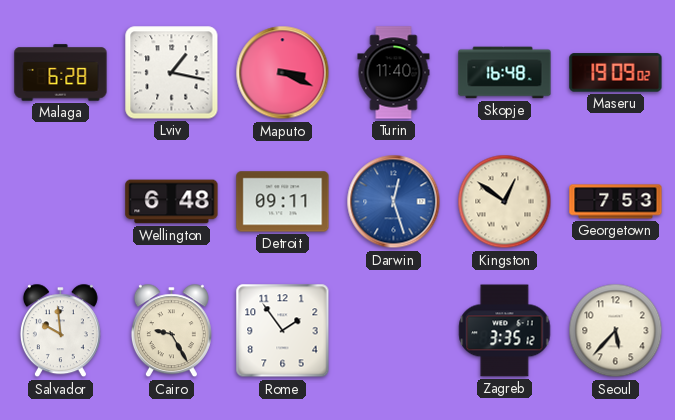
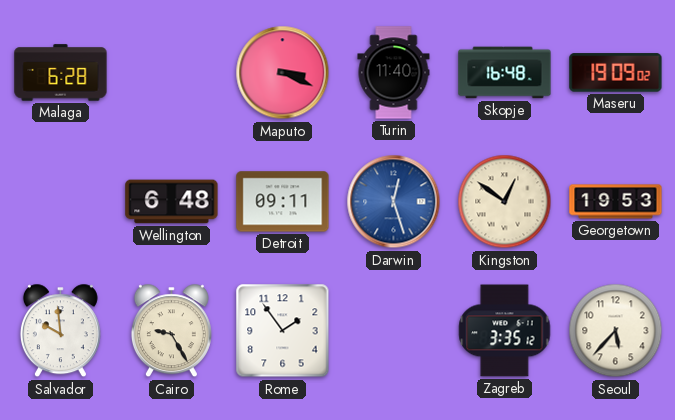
Lviv: 1:17 -> none
Georgetown: 7:53 -> 19:53
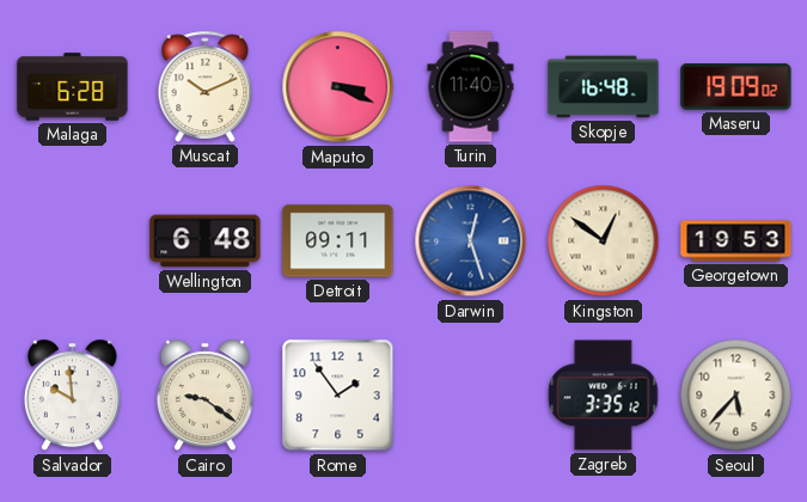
Muscat: none -> 10:11
Cairo: 9:25 -> 9:21
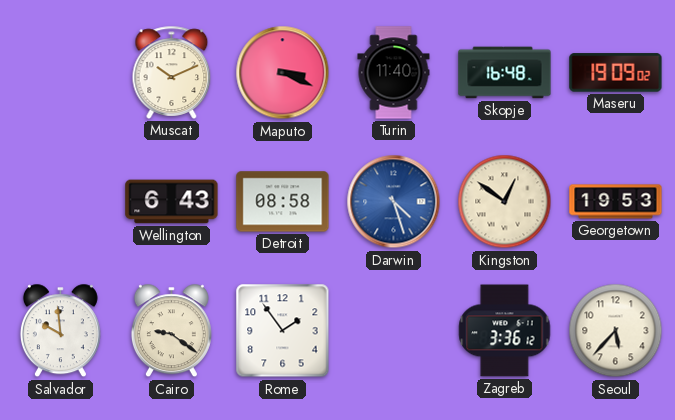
Malaga: 6:28 -> none
Wellington: 6:48 -> 6:43
Detroit: 09:11 -> 08:58
Darwin: 12:27 -> 4:27
Zagreb: 3:35 -> 3:36
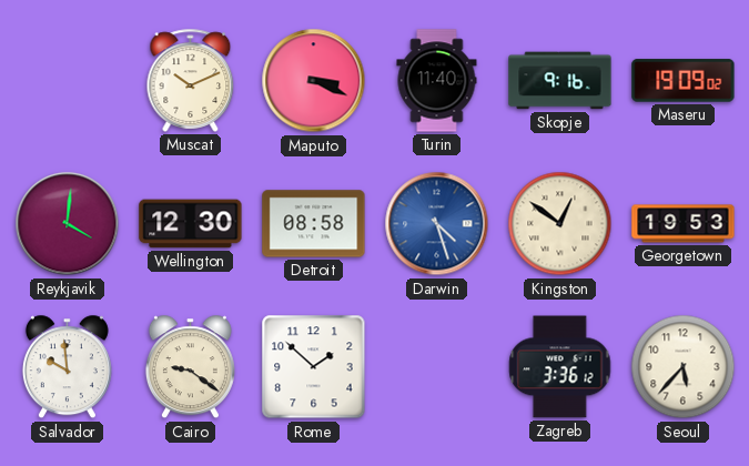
Skopje: 16:48 -> 9:16
Reykjavik: none -> 4:01
Wellington: 6:43 -> 12:30
Rome: 1:54 -> 1:52
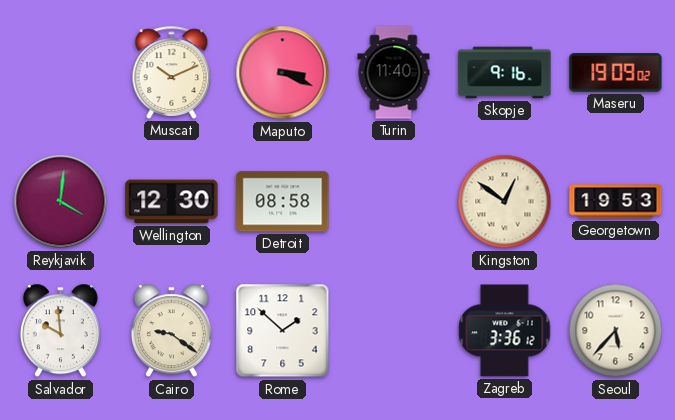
Darwin: 4:27 -> none
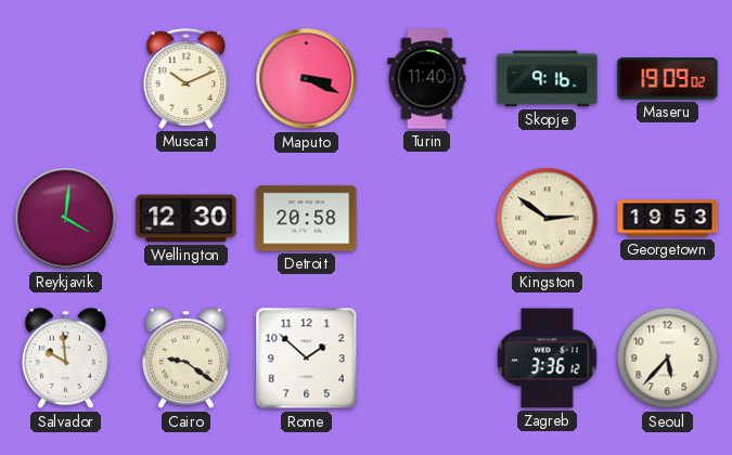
Detroit: 08:58 -> 20:58
Kingston: 12:51 -> 2:51
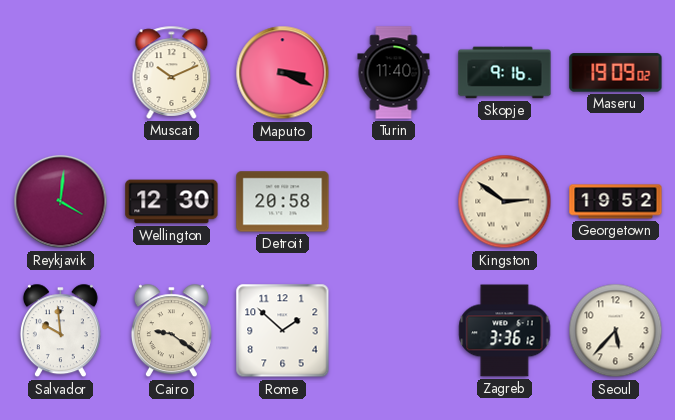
Georgetown: 19:53 -> 19:52
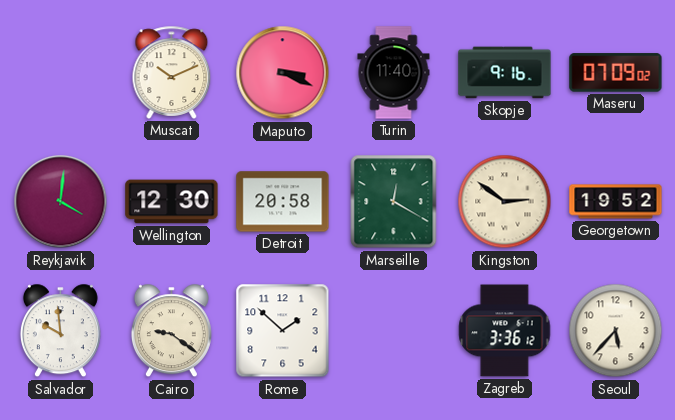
Maseru: 19:09 -> 07:09
Marseille: none -> 12:20
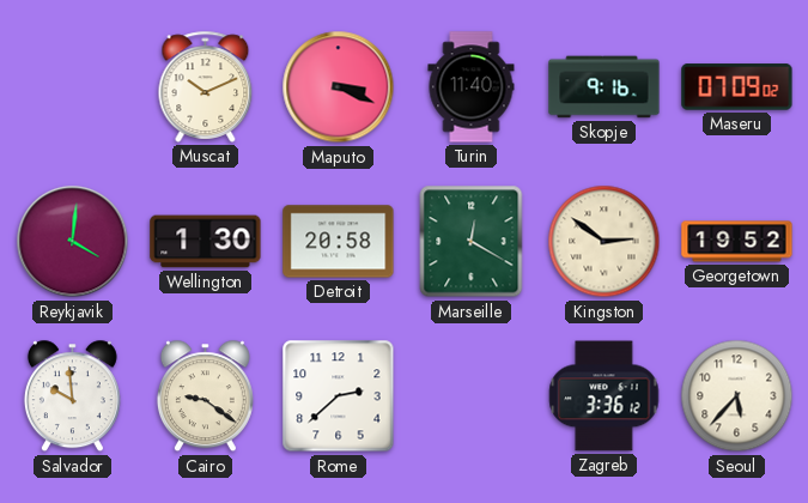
Wellington: 12:30 -> 1:30
Rome: 1:52 -> 2:38
